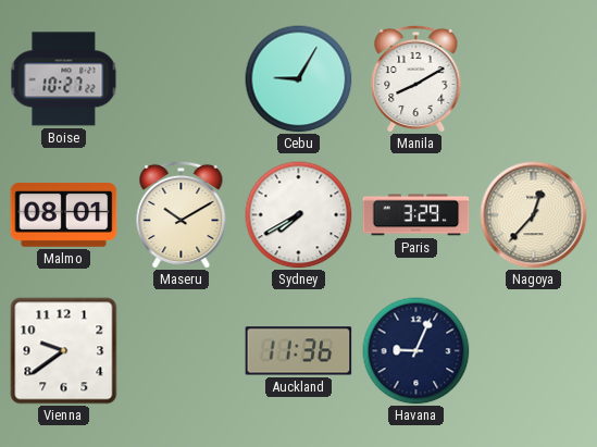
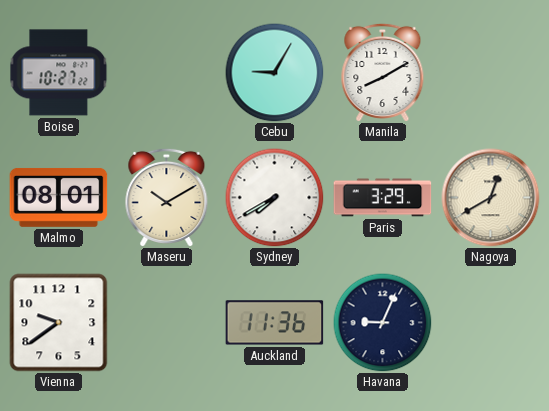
Nagoya: 12:37 -> 12:40
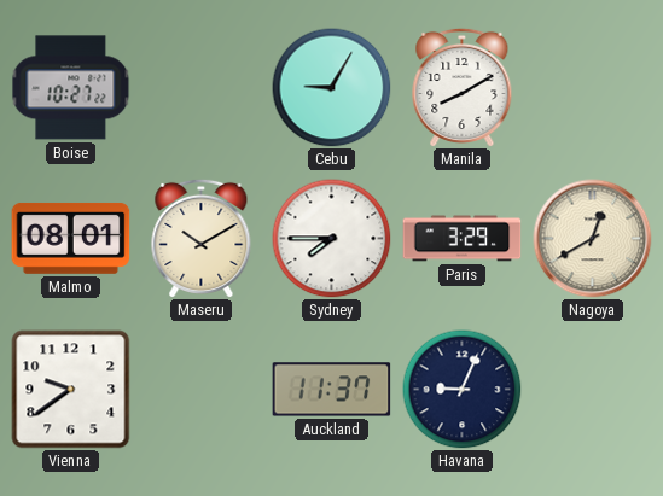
Sydney: 7:40 -> 7:45
Auckland: 11:36 -> 11:37
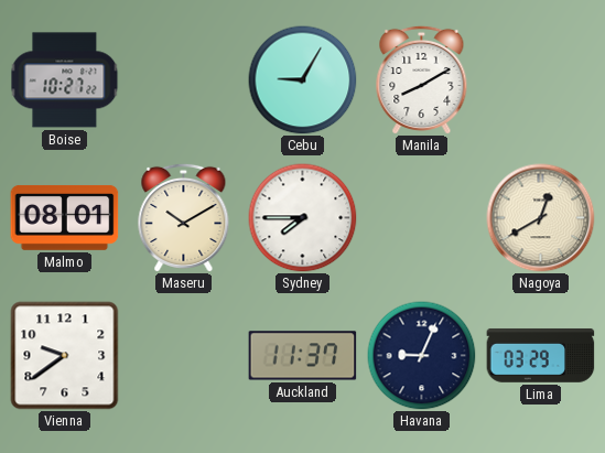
Paris: 3:29 -> none
Lima: none -> 03:29
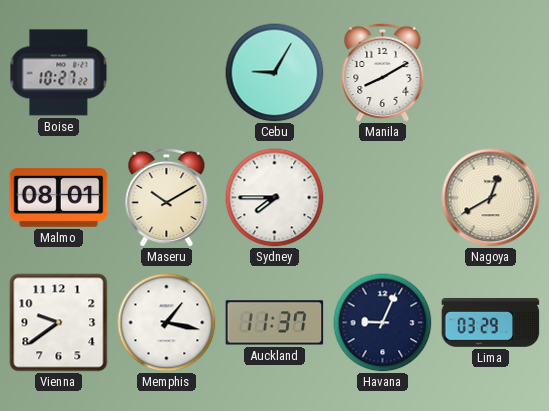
Memphis: none -> 1:17
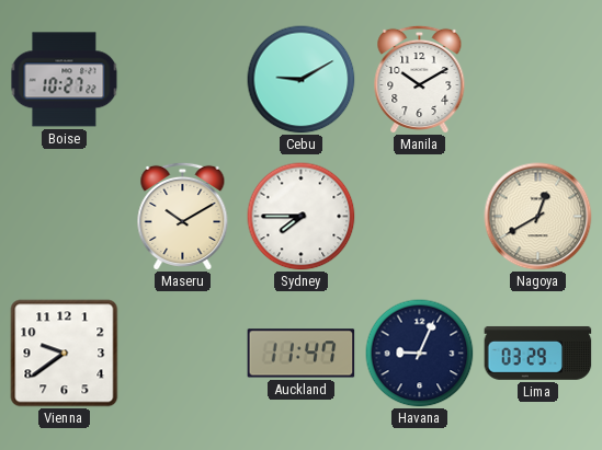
Cebu: 9:05 -> 9:10
Manila: 8:10 -> 10:10
Malmo: 08:01 -> none
Memphis: 1:17 -> none
Auckland: 11:37 -> 11:47
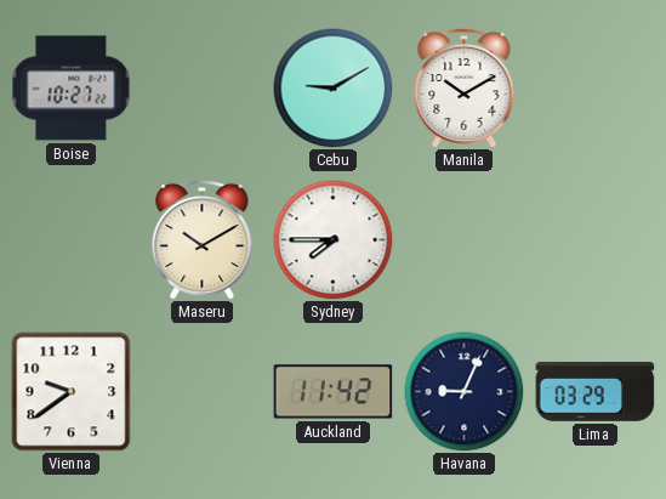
Nagoya: 12:40 -> none
Auckland: 11:47 -> 11:42
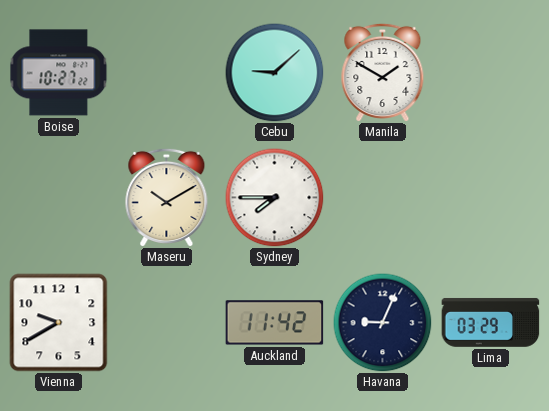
Cebu: 9:10 -> 9:08
Manila: 10:10 -> 1:50
Vienna: 9:39 -> 9:40
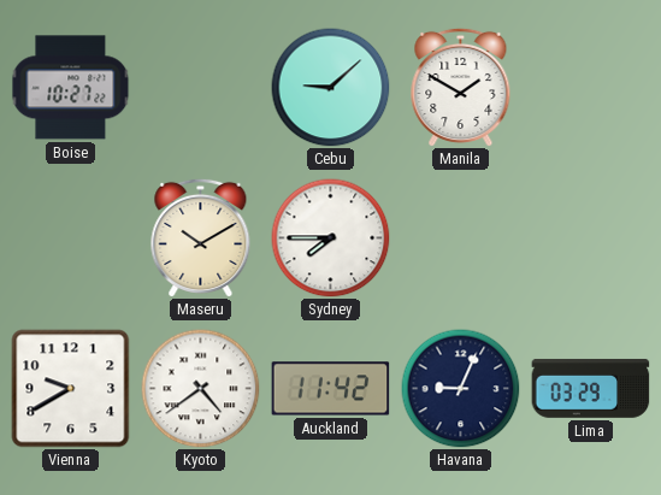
Kyoto: none -> 4:39
